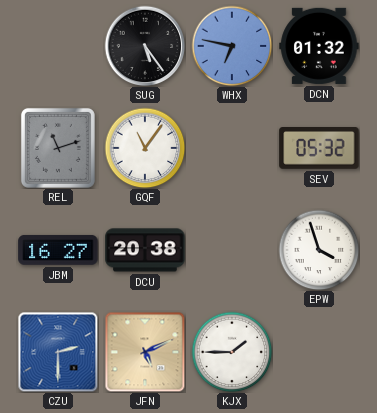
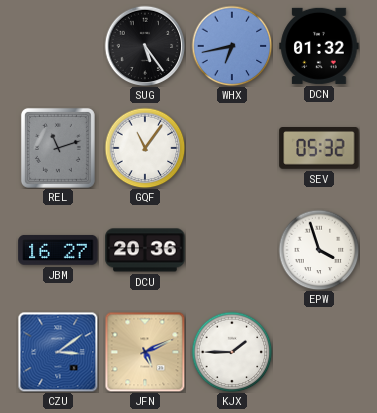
WHX: 6:47 -> 6:43
DCU: 20:38 -> 20:36
CZU: 2:30 -> 3:09
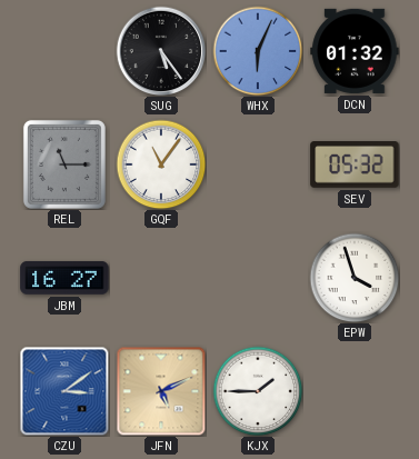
WHX: 6:43 -> 6:04
REL: 11:12 -> 11:15
DCU: 20:36 -> none
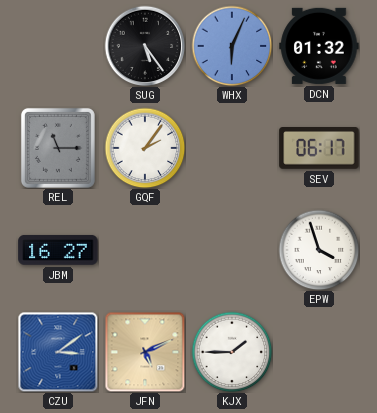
GQF: 11:06 -> 2:06
SEV: 05:32 -> 06:17
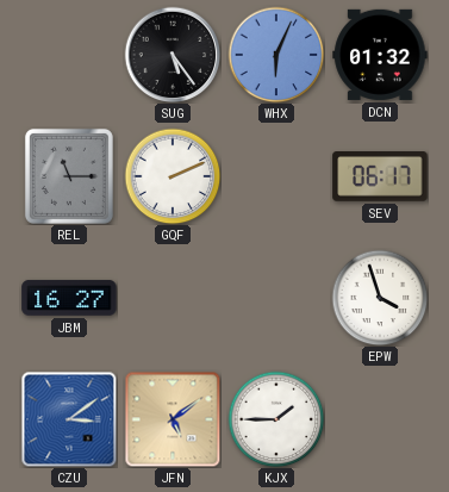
GQF: 2:06 -> 2:11
JFN: 5:11 -> 5:09
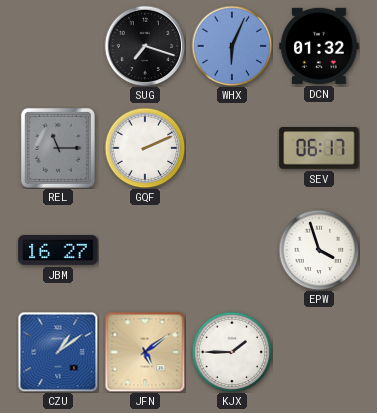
SUG: 5:24 -> 7:18
CZU: 3:09 -> 1:09
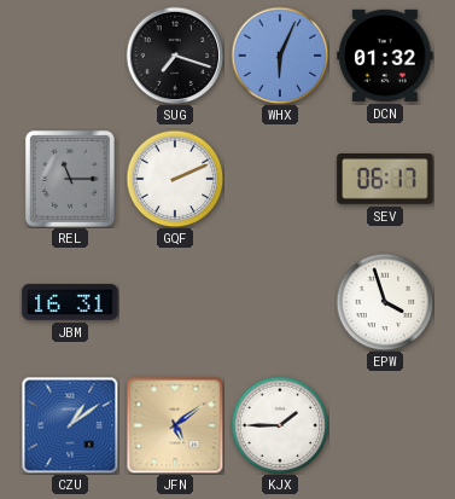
JBM: 16:27 -> 16:31
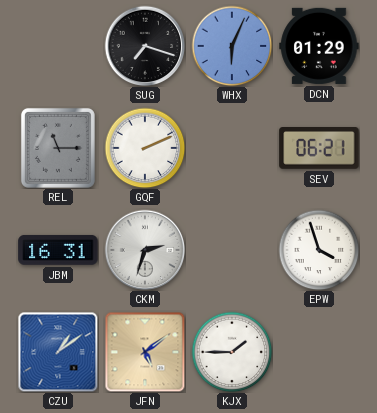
DCN: 01:32 -> 01:29
SEV: 06:17 -> 06:21
CKM: none -> 2:33
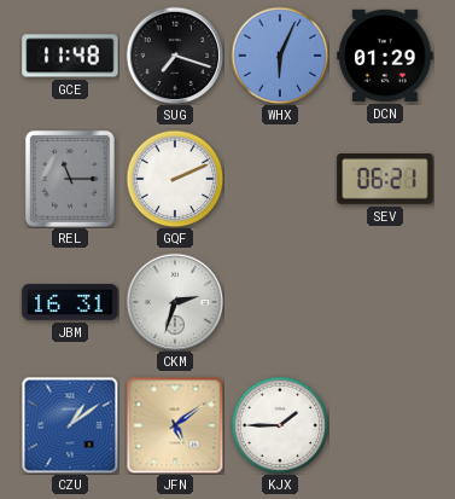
GCE: none -> 11:48
EPW: 3:57 -> none
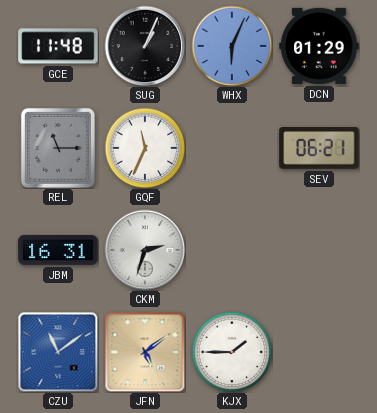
SUG: 7:18 -> 1:04
GQF: 2:11 -> 11:34
CZU: 1:09 -> 11:09
